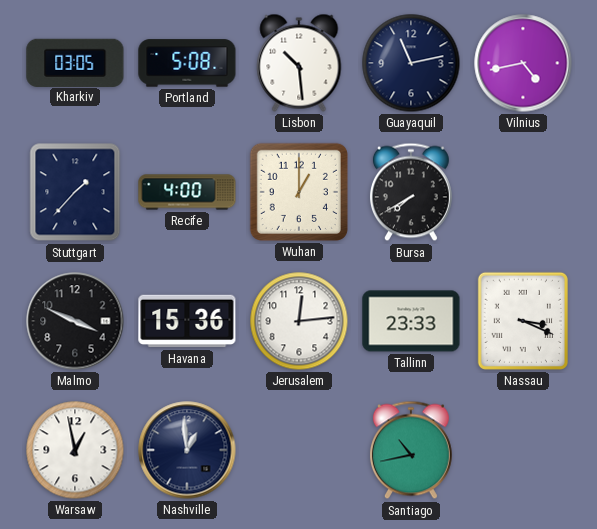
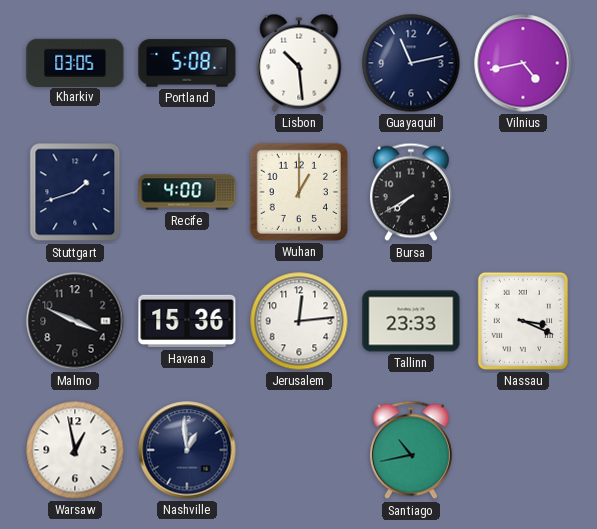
Stuttgart: 1:37 -> 1:42
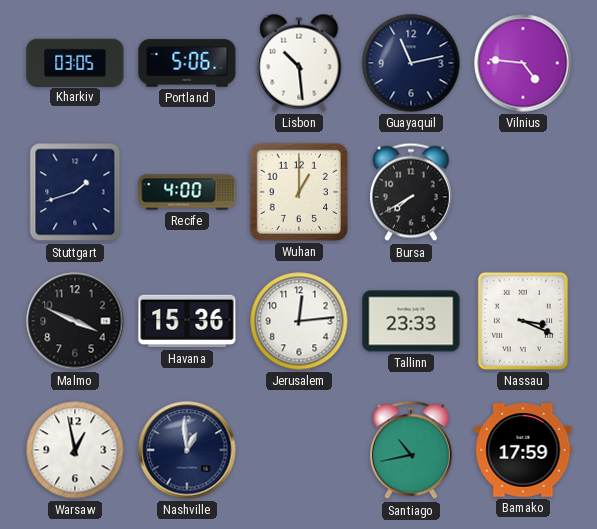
Portland: 5:08 -> 5:06
Vilnius: 4:43 -> 4:46
Bamako: none -> 17:59
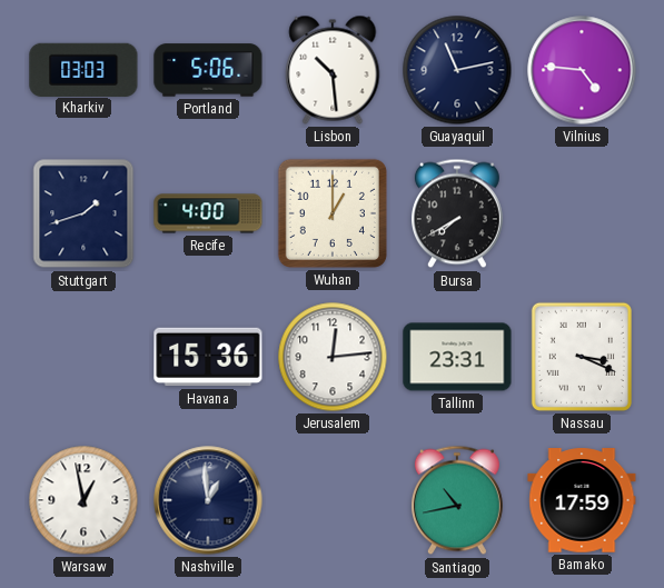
Kharkiv: 03:05 -> 03:03
Malmo: 3:49 -> none
Tallinn: 23:33 -> 23:31
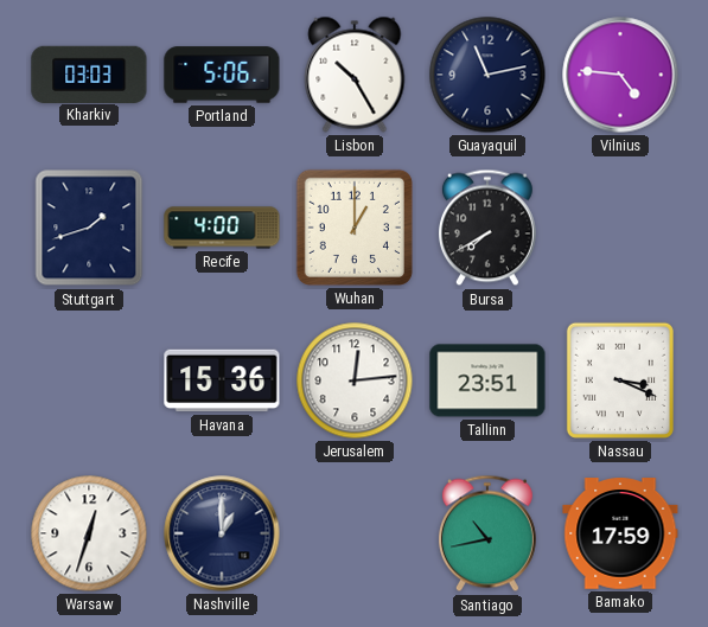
Lisbon: 10:29 -> 10:25
Tallinn: 23:31 -> 23:51
Warsaw: 12:58 -> 12:33
Nashville: 12:59 -> 1:00
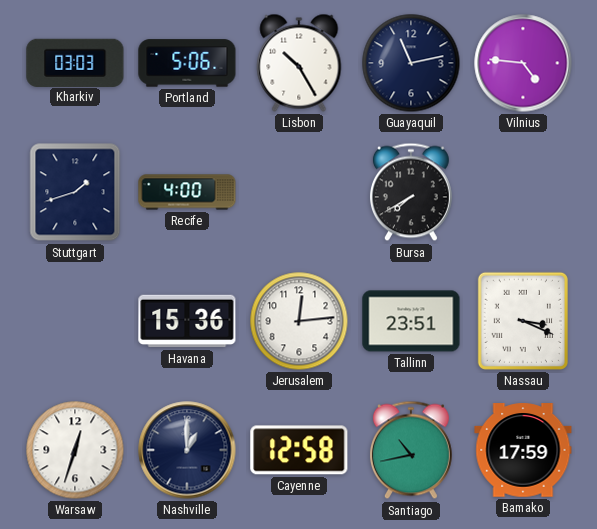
Wuhan: 1:00 -> none
Cayenne: none -> 12:58
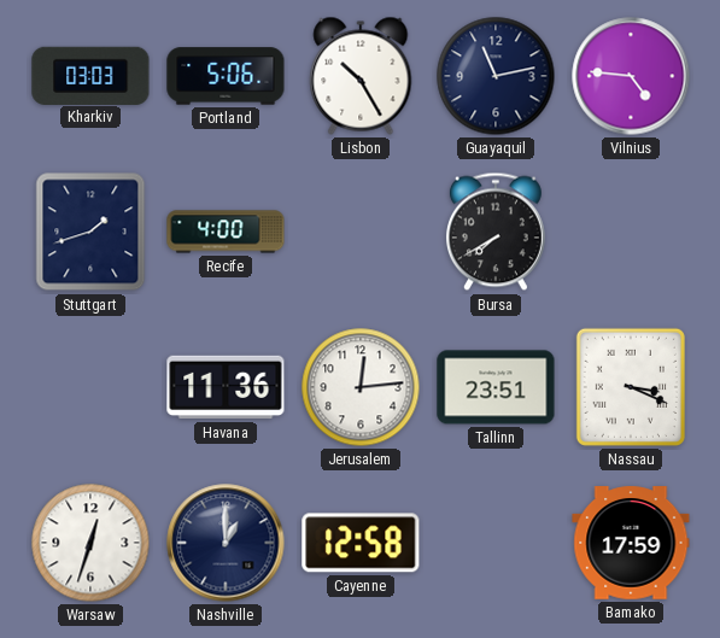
Havana: 15:36 -> 11:36
Santiago: 10:43 -> none
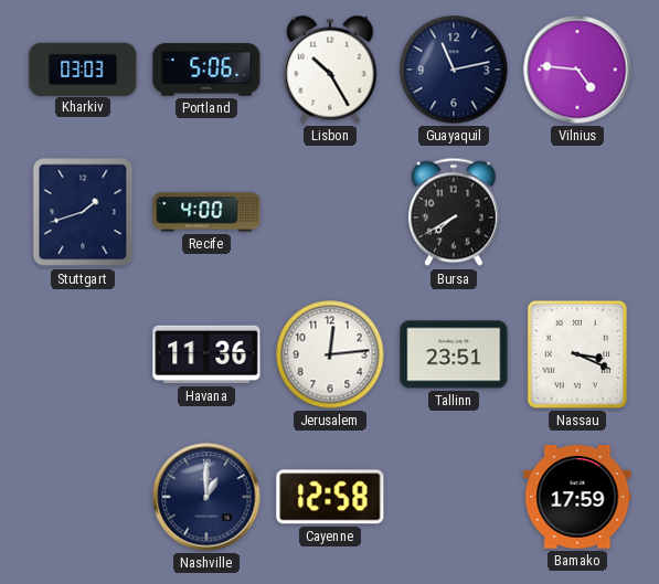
Warsaw: 12:33 -> none
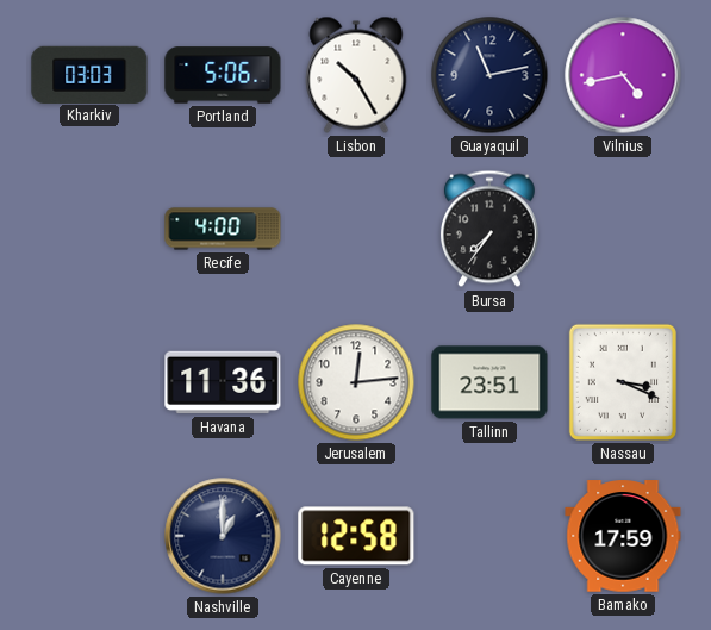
Vilnius: 4:46 -> 4:43
Stuttgart: 1:42 -> none
Bursa: 7:40 -> 7:36
